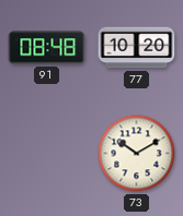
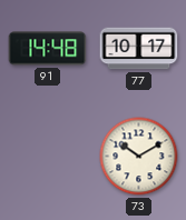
91: 08:48 -> 14:48
77: 10:20 -> 10:17
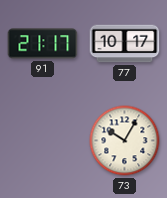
91: 14:48 -> 21:17
73: 10:10 -> 10:05
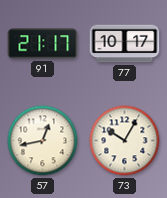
57: none -> 12:43
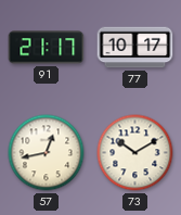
73: 10:05 -> 10:10
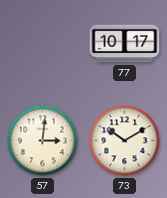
91: 21:17 -> none
57: 12:43 -> 3:01
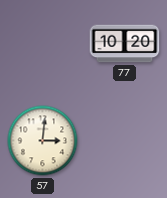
77: 10:17 -> 10:20
73: 10:10 -> none
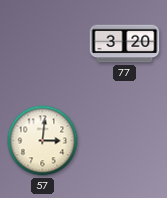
77: 10:20 -> 3:20
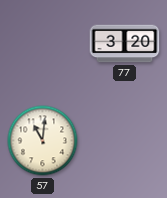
57: 3:01 -> 11:01
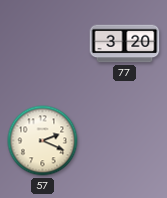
57: 11:01 -> 2:19
